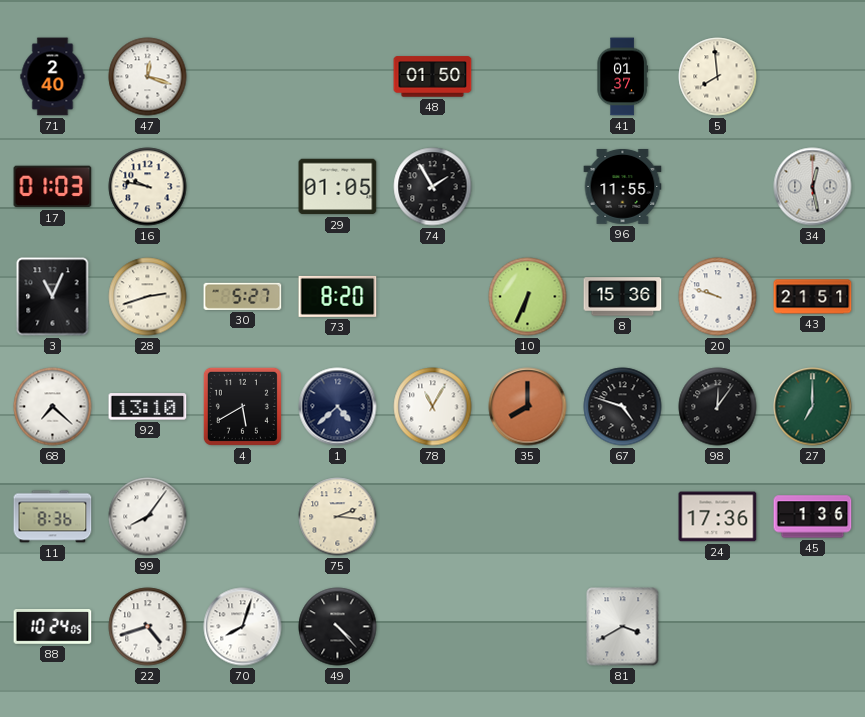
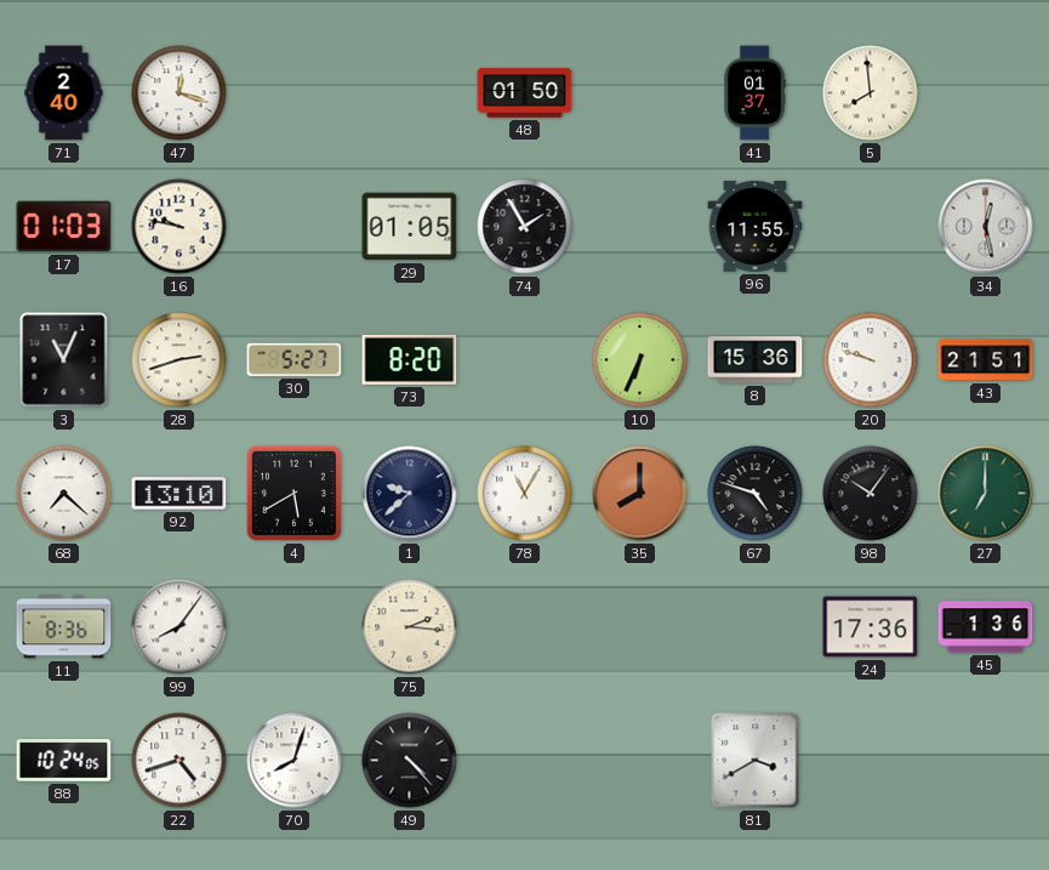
1: 4:38 -> 9:38
98: 12:06 -> 10:06
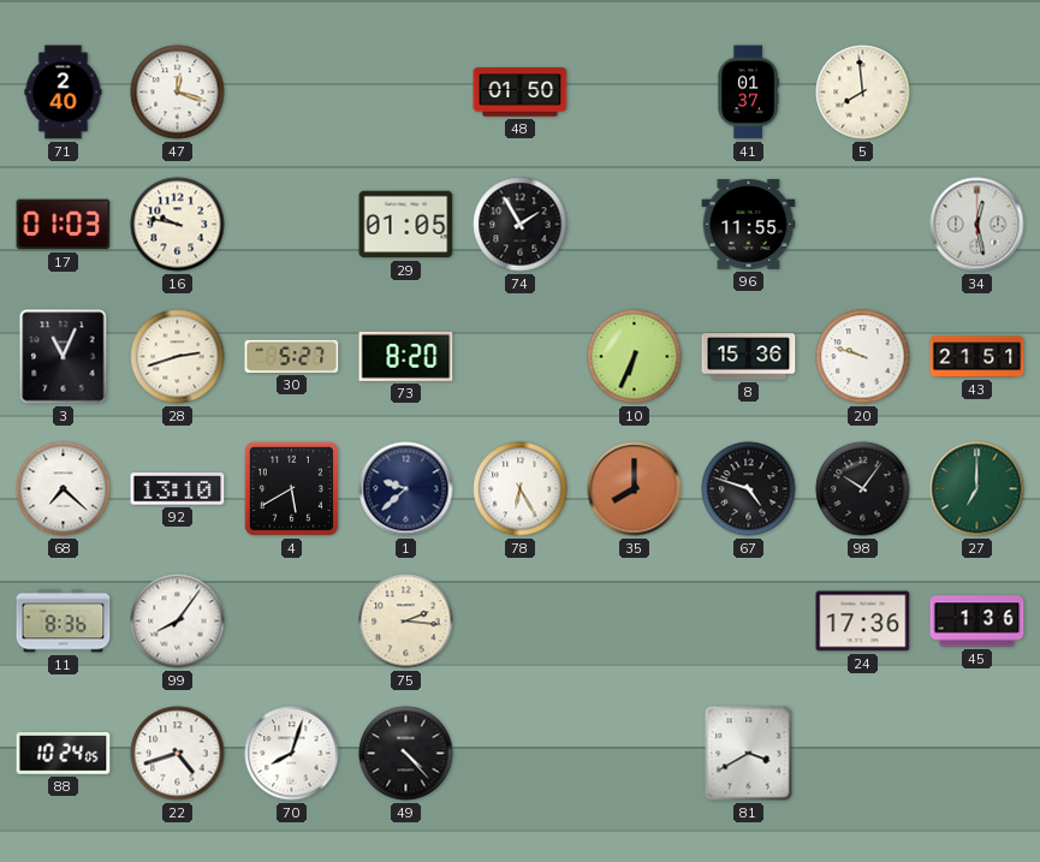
78: 11:05 -> 6:25
